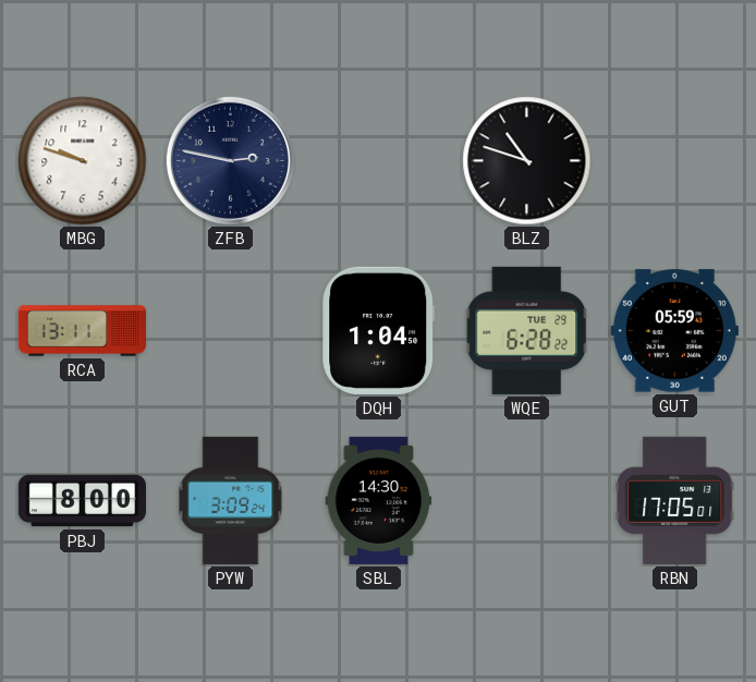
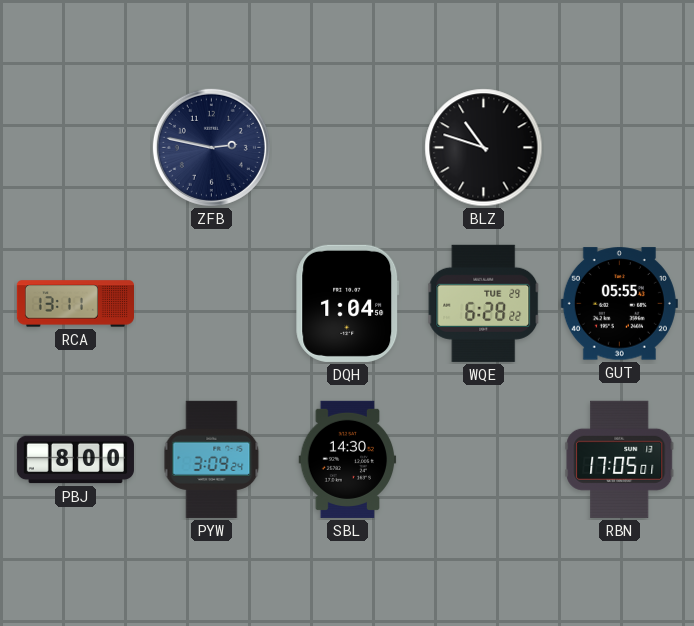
MBG: 9:48 -> none
GUT: 05:59 -> 05:55
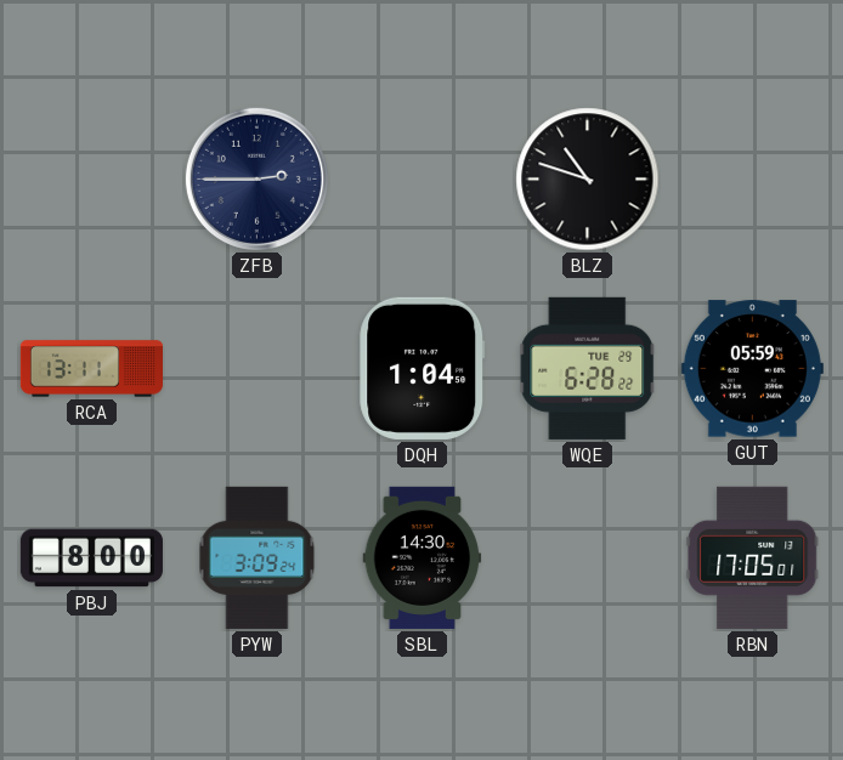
ZFB: 2:47 -> 2:45
GUT: 05:55 -> 05:59
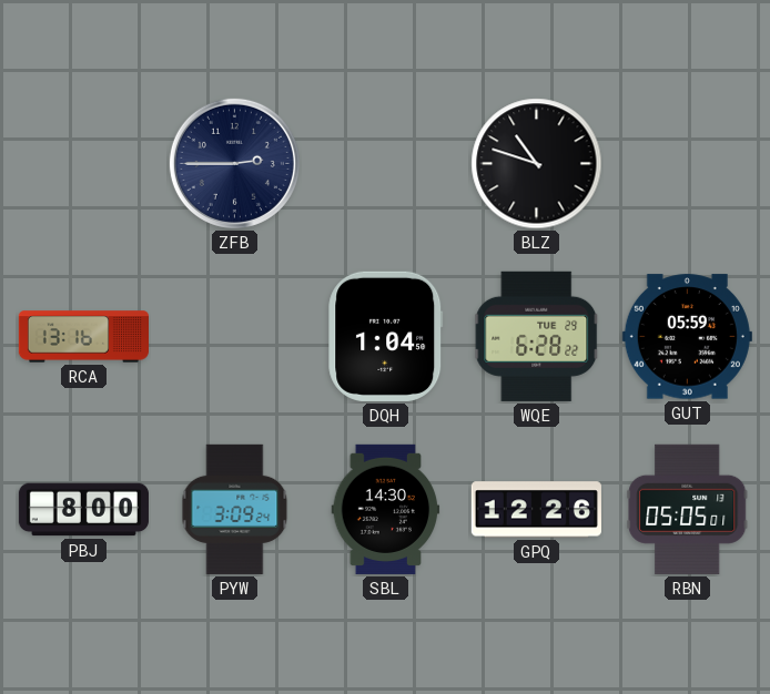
RCA: 13:11 -> 13:16
GPQ: none -> 12:26
RBN: 17:05 -> 05:05
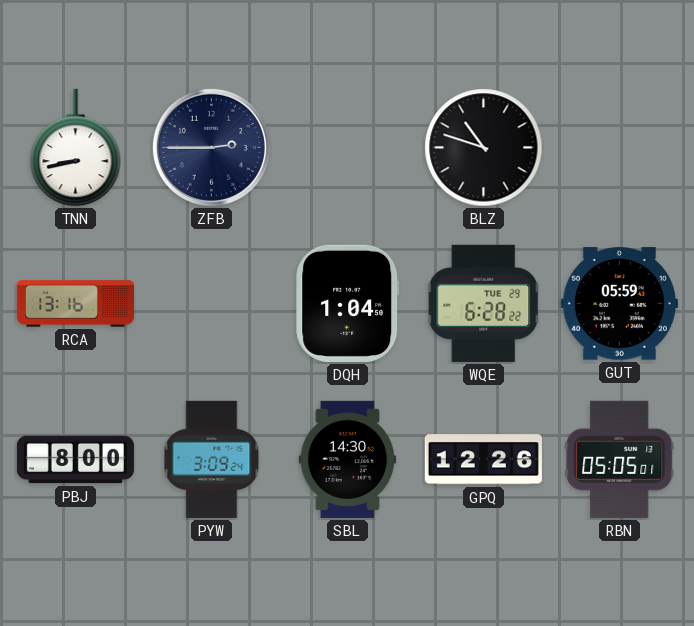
TNN: none -> 8:43
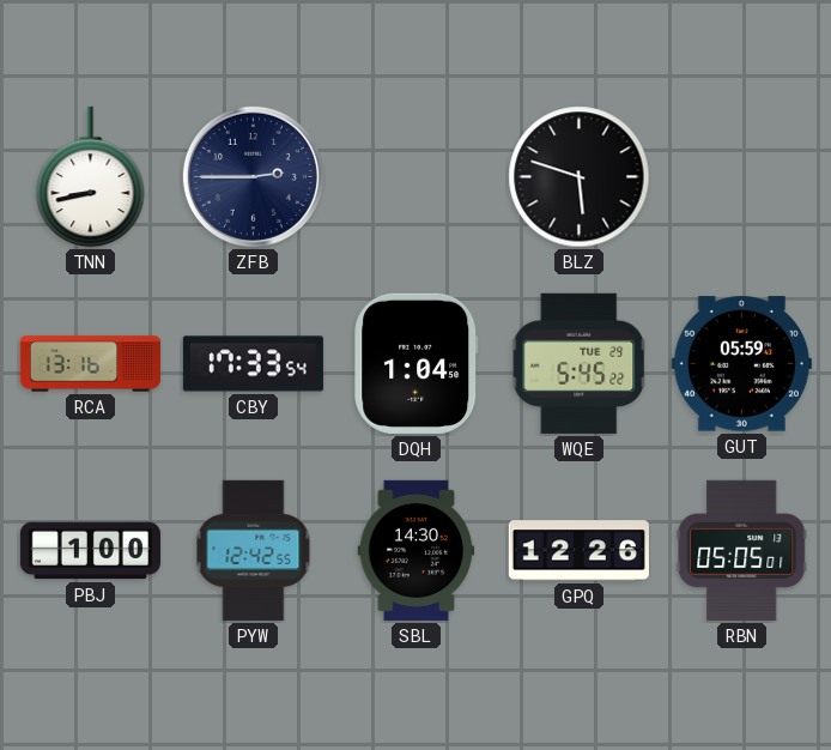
BLZ: 10:48 -> 5:48
CBY: none -> 17:33
WQE: 6:28 -> 5:45
PBJ: 8:00 -> 1:00
PYW: 3:09 -> 12:42
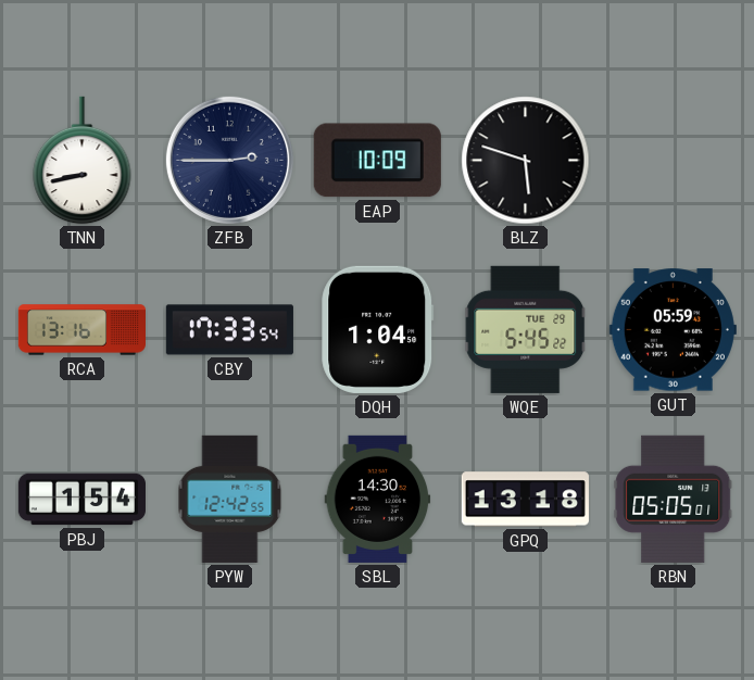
EAP: none -> 10:09
PBJ: 1:00 -> 1:54
GPQ: 12:26 -> 13:18
